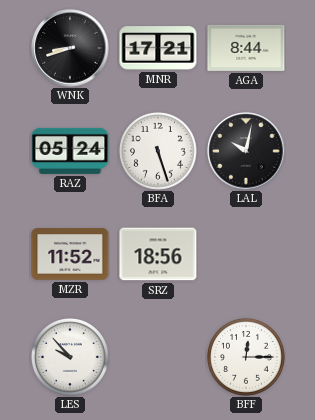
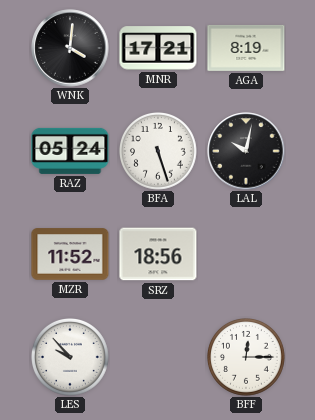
WNK: 8:42 -> 4:01
AGA: 8:44 -> 8:19
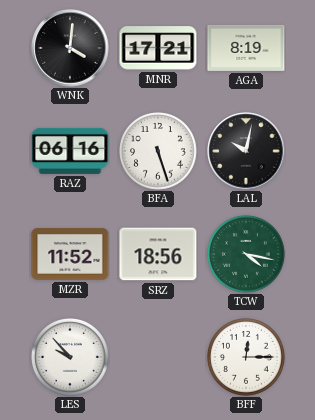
RAZ: 05:24 -> 06:16
TCW: none -> 4:17
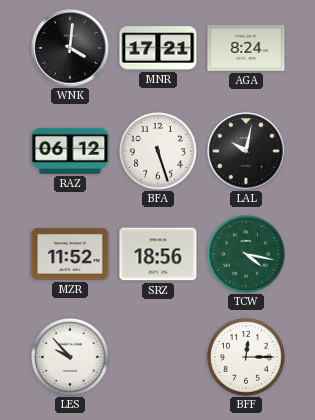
AGA: 8:19 -> 8:24
RAZ: 06:16 -> 06:12
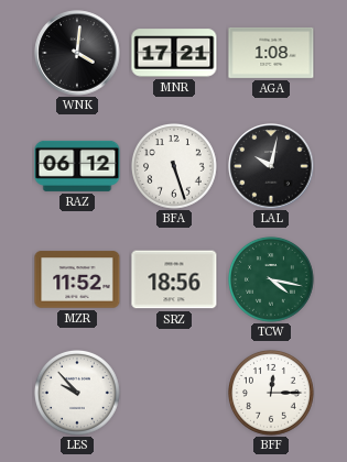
AGA: 8:24 -> 1:08
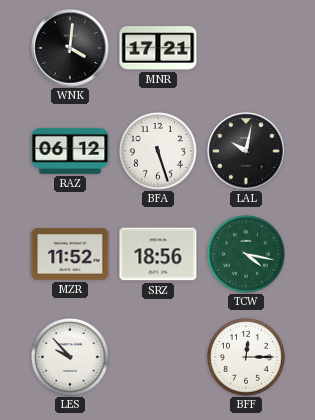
AGA: 1:08 -> none
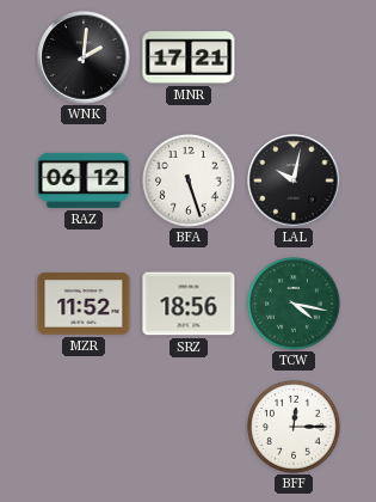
WNK: 4:01 -> 2:01
LES: 9:53 -> none
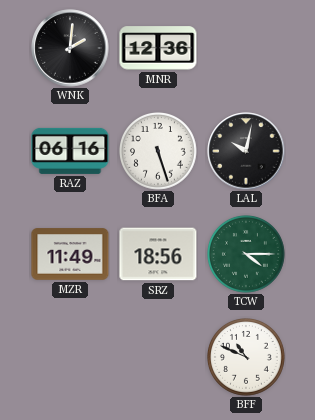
MNR: 17:21 -> 12:36
RAZ: 06:12 -> 06:16
MZR: 11:52 -> 11:49
TCW: 4:17 -> 4:15
BFF: 12:15 -> 10:49
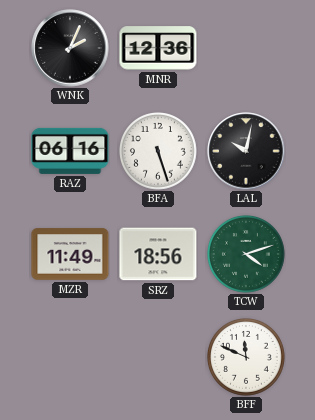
WNK: 2:01 -> 2:04
TCW: 4:15 -> 4:12
BFF: 10:49 -> 11:49
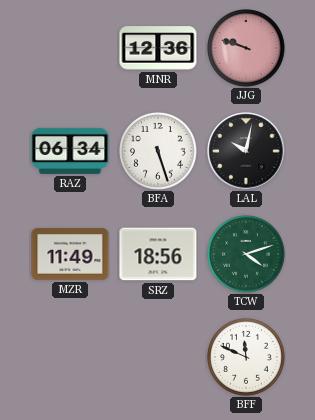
WNK: 2:04 -> none
JJG: none -> 9:48
RAZ: 06:16 -> 06:34
